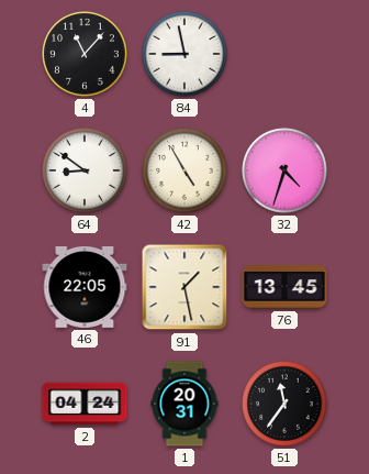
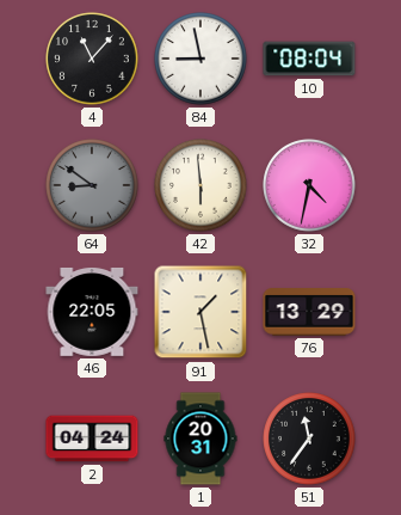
10: none -> 08:04
64 dial: white -> grey
42: 4:55 -> 5:59
32: 4:33 -> 4:32
76: 13:45 -> 13:29
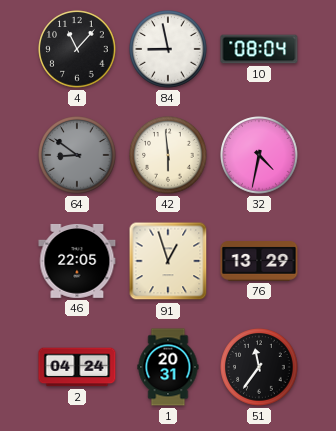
91: 1:28 -> 12:57
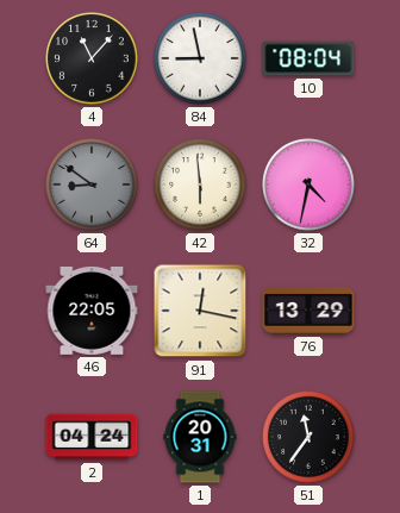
91: 12:57 -> 12:17
